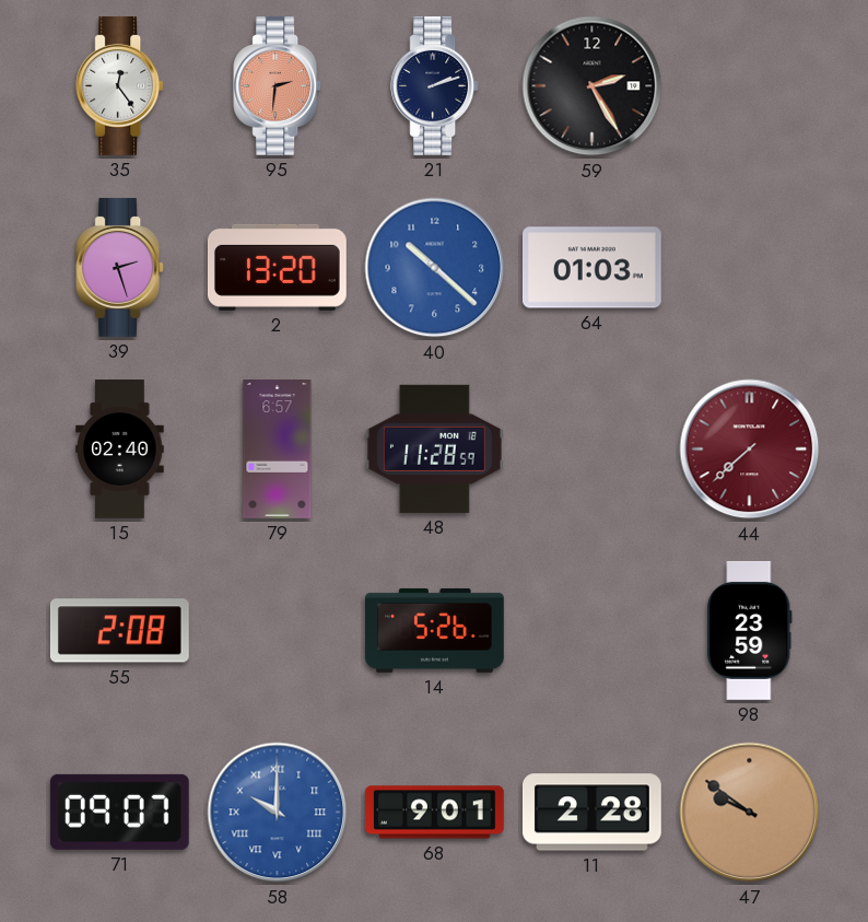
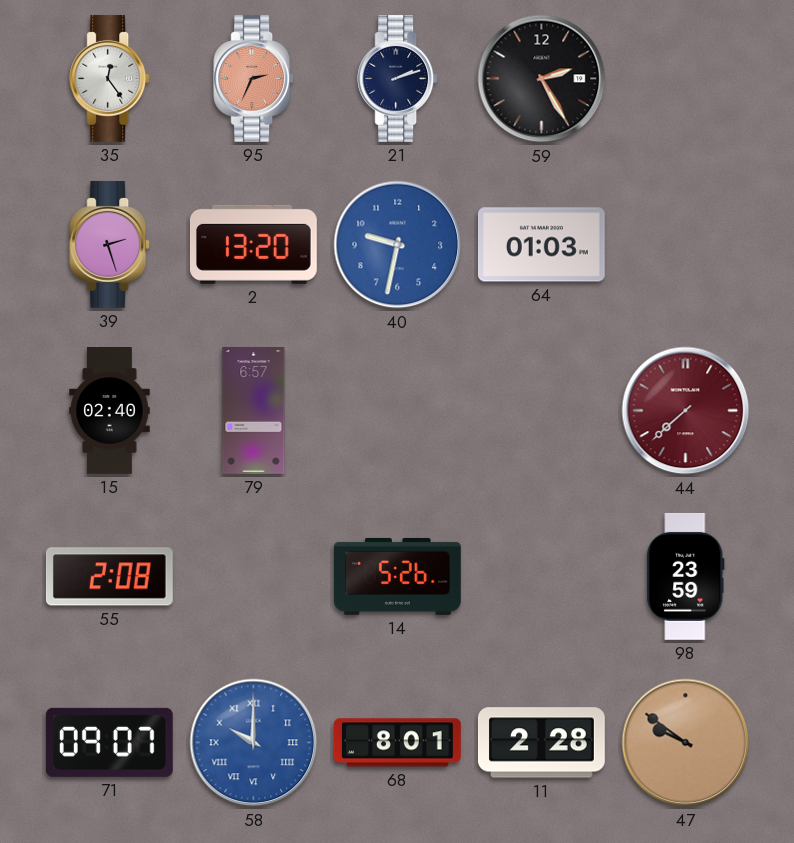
95: 2:31 -> 2:34
40: 10:22 -> 9:32
48: 11:28 -> none
68: 9:01 -> 8:01
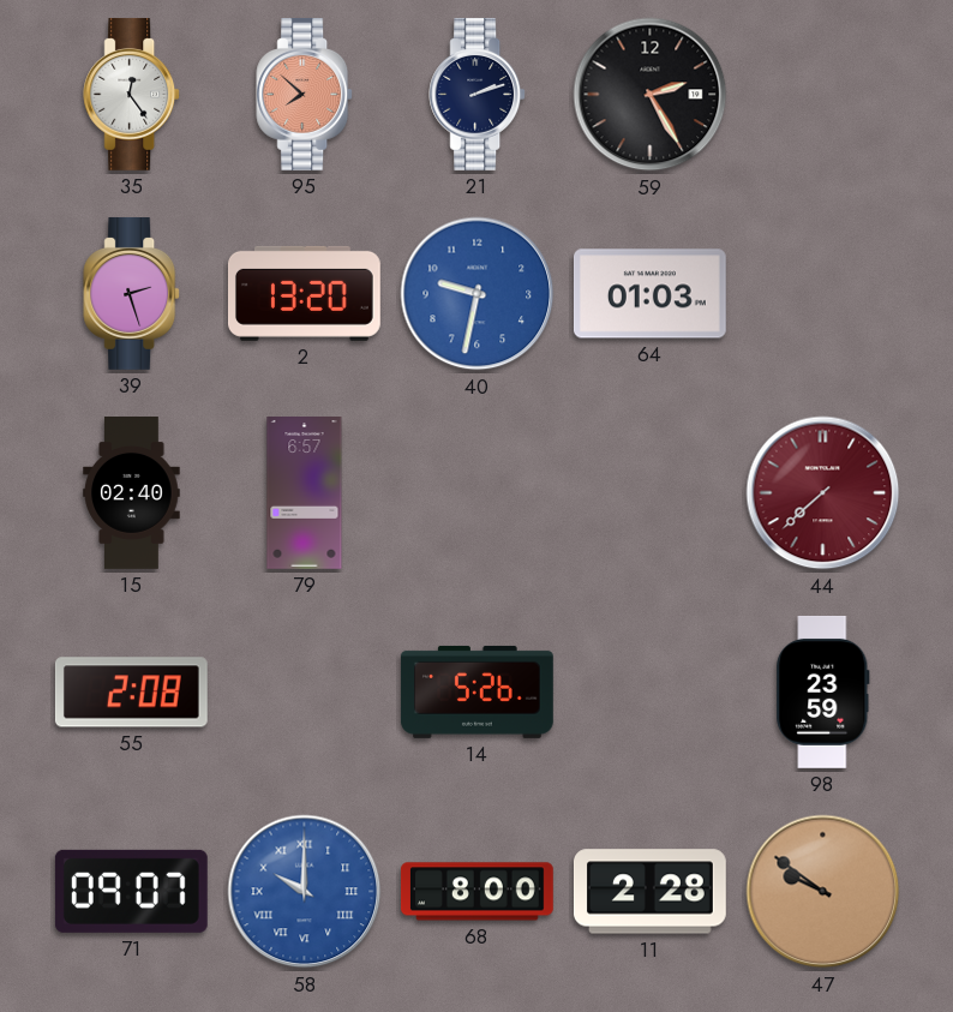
95: 2:34 -> 7:52
68: 8:01 -> 8:00
